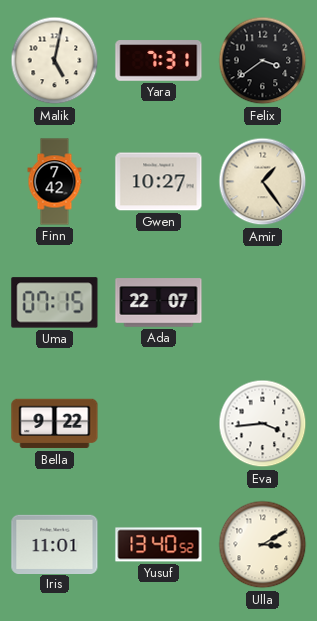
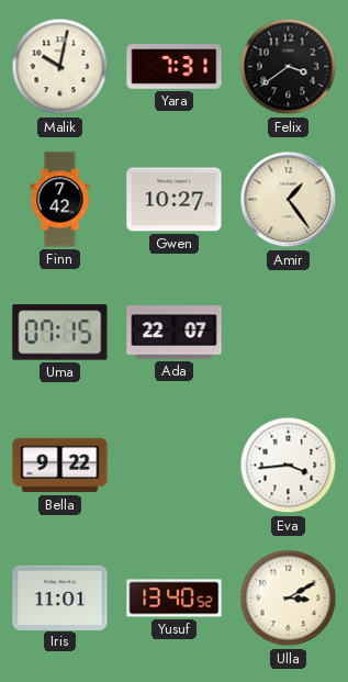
Malik: 5:02 -> 10:02
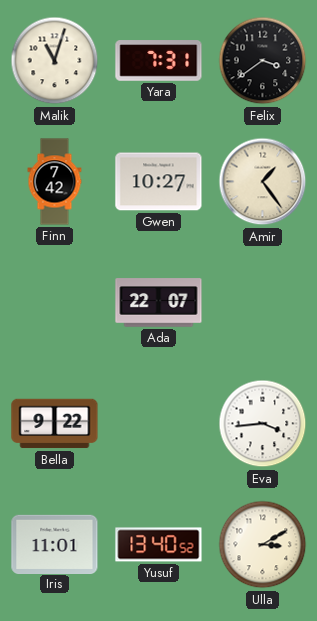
Malik: 10:02 -> 11:03
Uma: 07:15 -> none
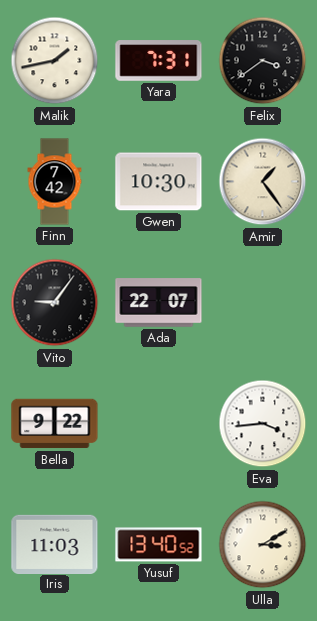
Malik: 11:03 -> 1:43
Gwen: 10:27 -> 10:30
Vito: none -> 9:06
Iris: 11:01 -> 11:03
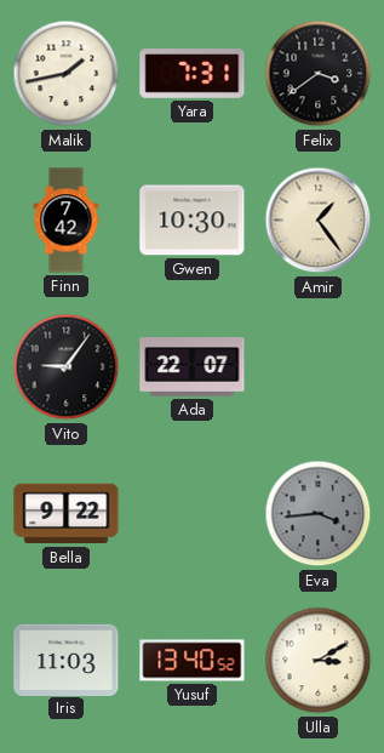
Eva dial: white -> grey
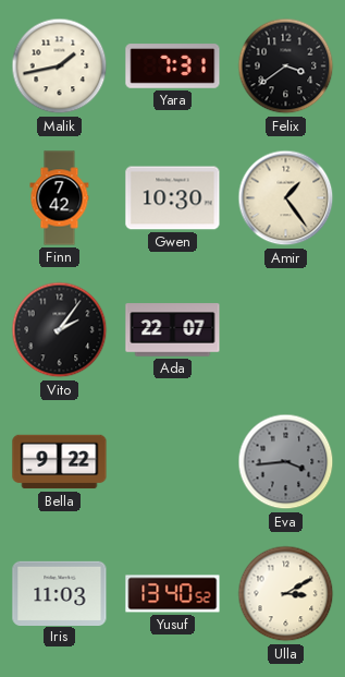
Vito: 9:06 -> 2:06
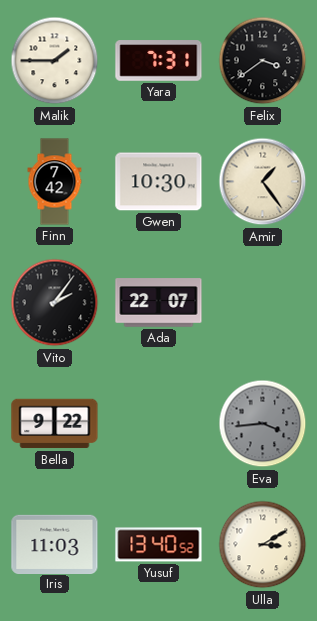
Malik: 1:43 -> 1:45
